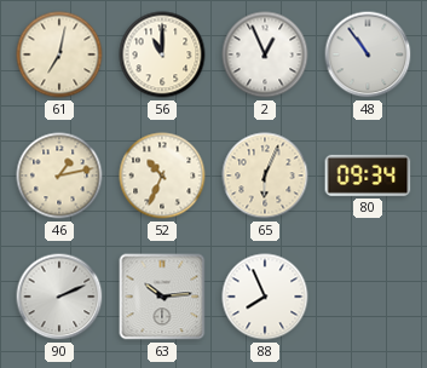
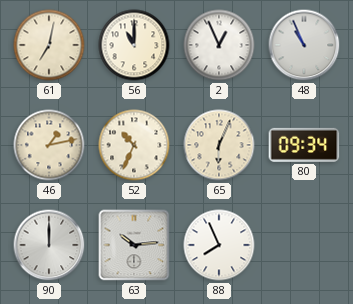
48: 10:54 -> 10:56
90: 2:11 -> 12:00
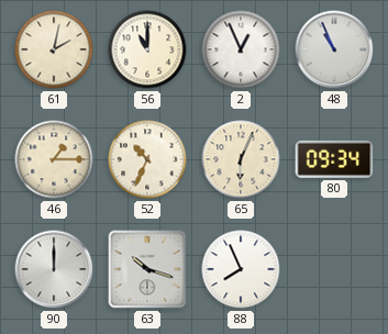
61: 7:02 -> 2:02
46: 1:13 -> 1:15
63: 10:14 -> 10:18
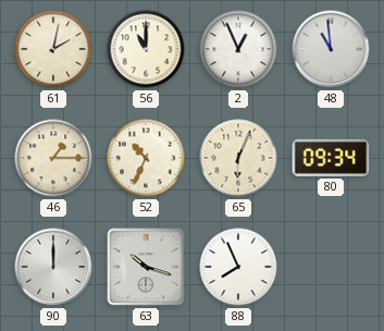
48: 10:56 -> 10:59
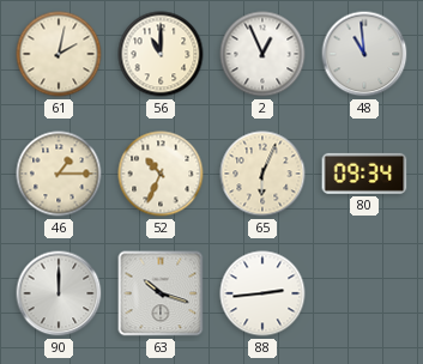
88: 7:56 -> 2:44
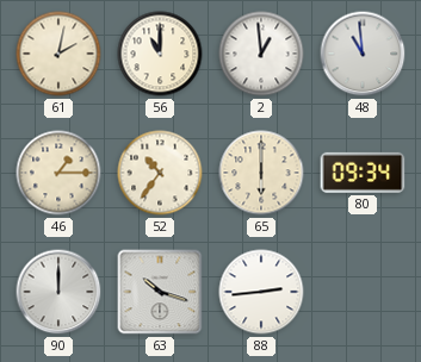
2: 12:56 -> 12:59
52: 10:34 -> 10:36
65: 6:04 -> 6:00
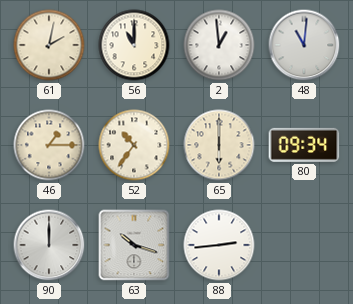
48: 10:59 -> 11:01
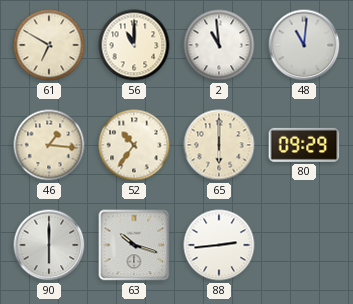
61: 2:02 -> 6:50
2: 12:59 -> 10:59
46: 1:15 -> 1:16
80: 09:34 -> 09:29
90: 12:00 -> 6:00
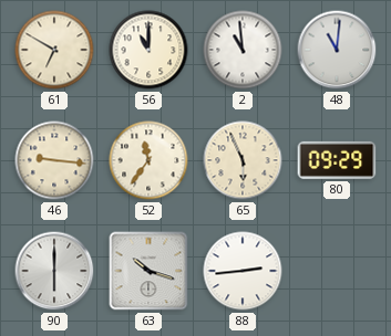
46: 1:16 -> 9:16
52: 10:36 -> 11:36
65: 6:00 -> 5:56
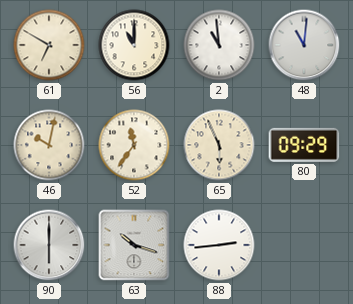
46: 9:16 -> 10:02
